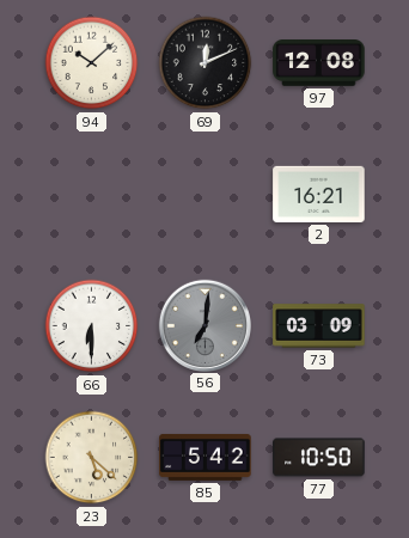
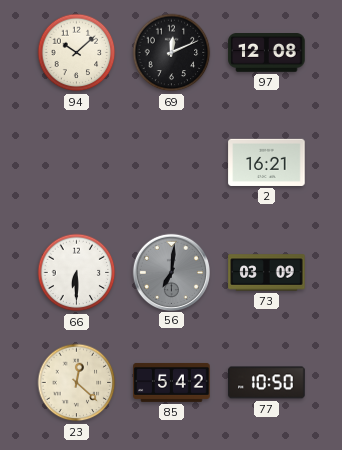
23: 5:22 -> 12:22
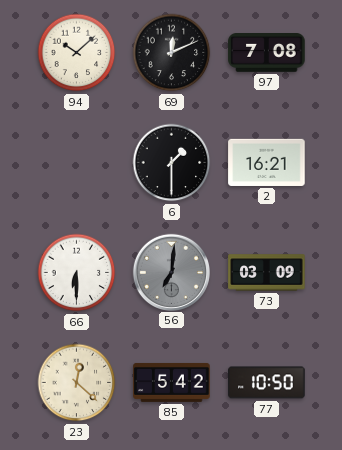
97: 12:08 -> 7:08
6: none -> 1:30
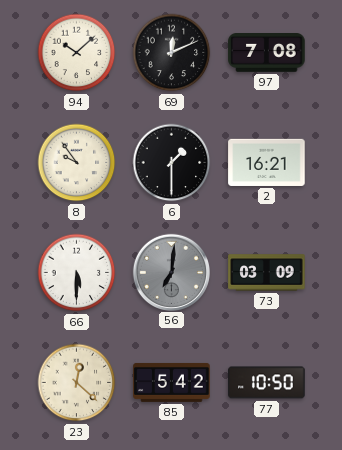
8: none -> 9:54
66: 6:30 -> 5:30
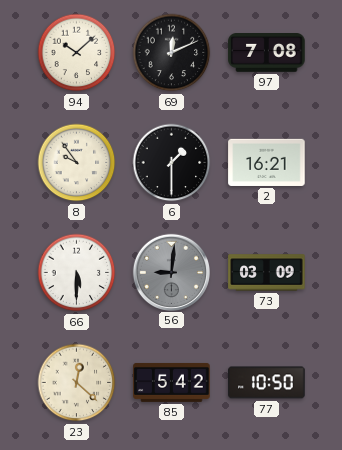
56: 7:01 -> 9:01
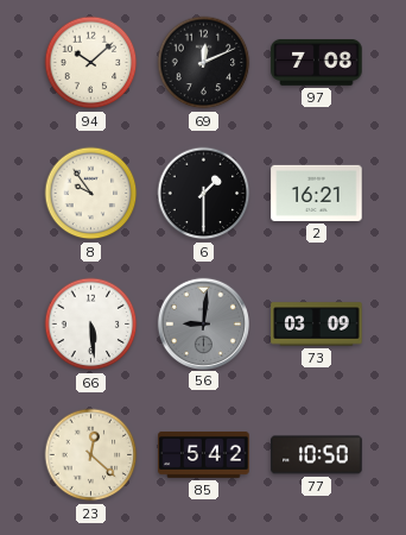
66: 5:30 -> 5:29
